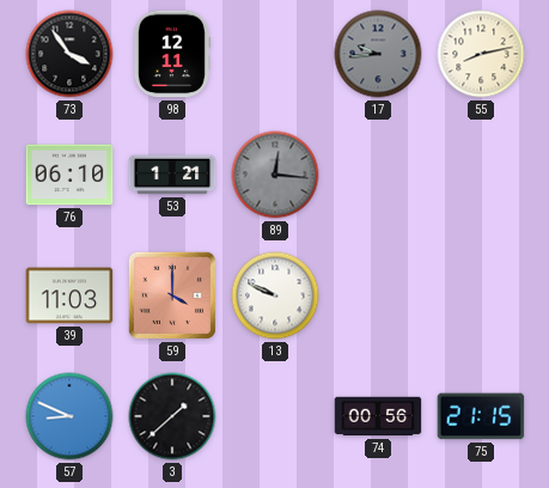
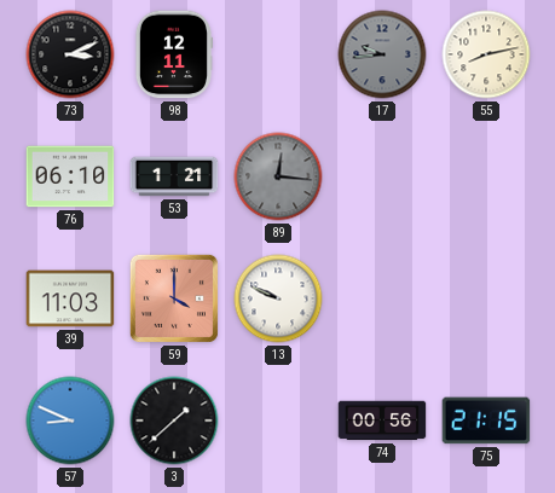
73: 3:54 -> 3:11
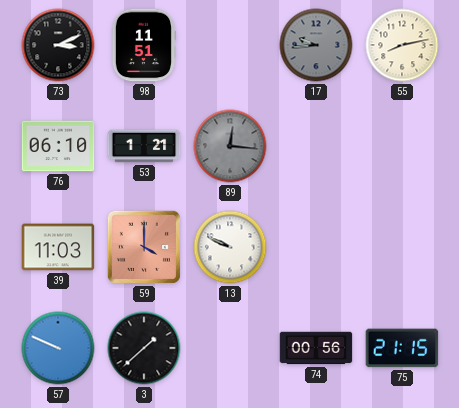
98: 12:11 -> 11:51
57: 8:49 -> 9:49
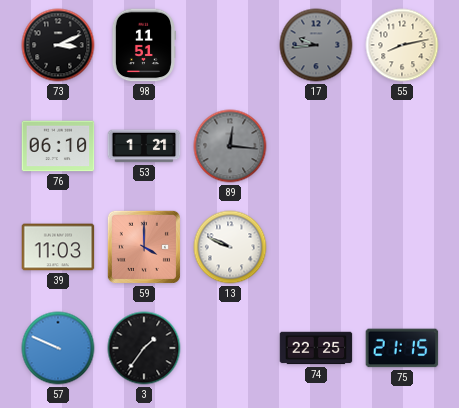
3: 1:38 -> 1:36
74: 00:56 -> 22:25
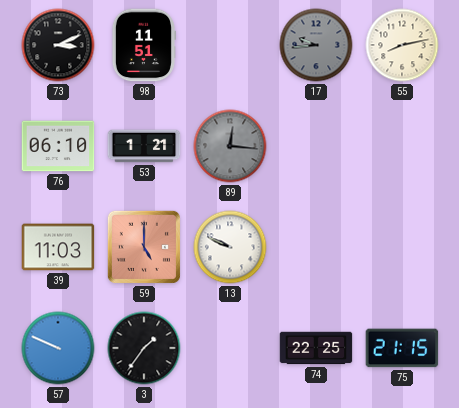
59: 4:00 -> 5:00
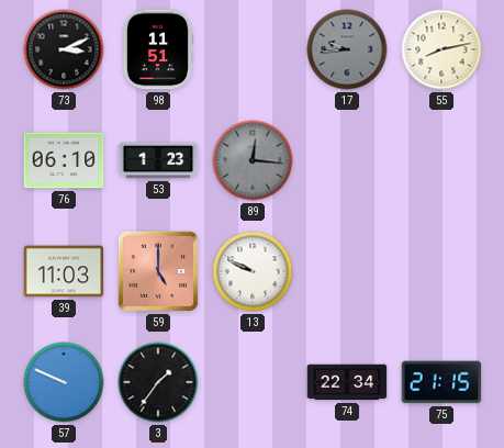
53: 1:21 -> 1:23
74: 22:25 -> 22:34
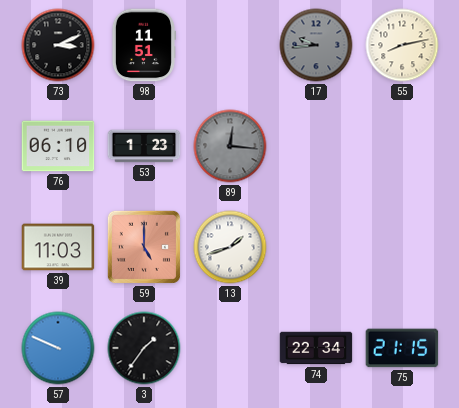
13: 9:49 -> 1:42
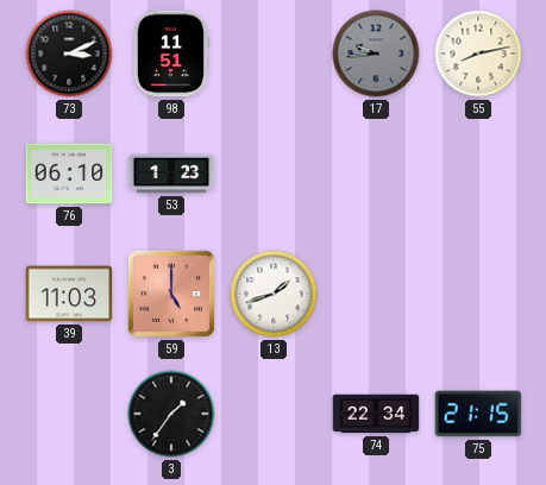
89: 12:16 -> none
57: 9:49 -> none
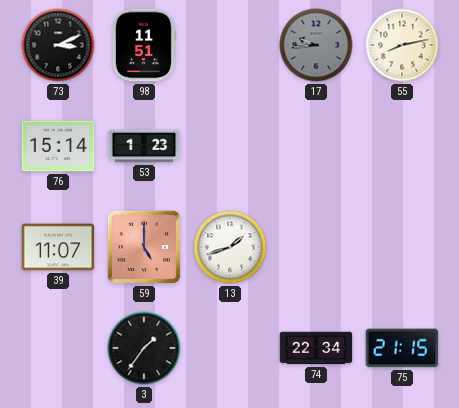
76: 06:10 -> 15:14
39: 11:03 -> 11:07
